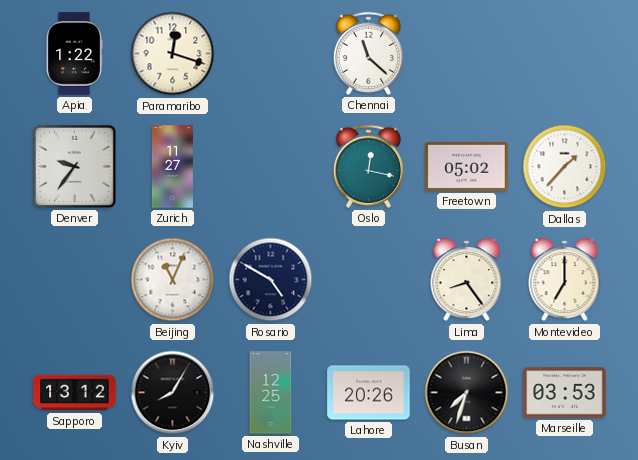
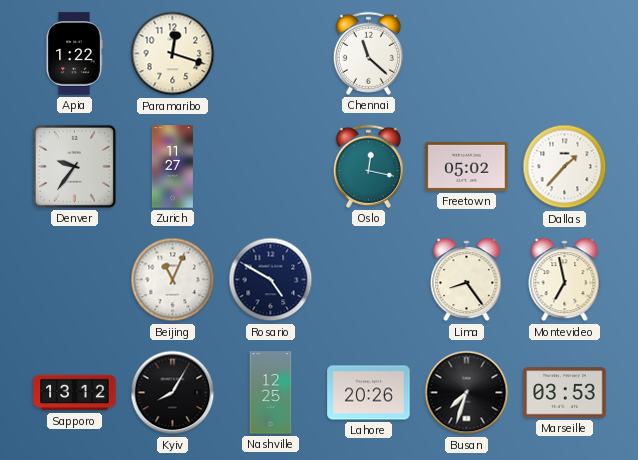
Montevideo: 7:00 -> 6:58
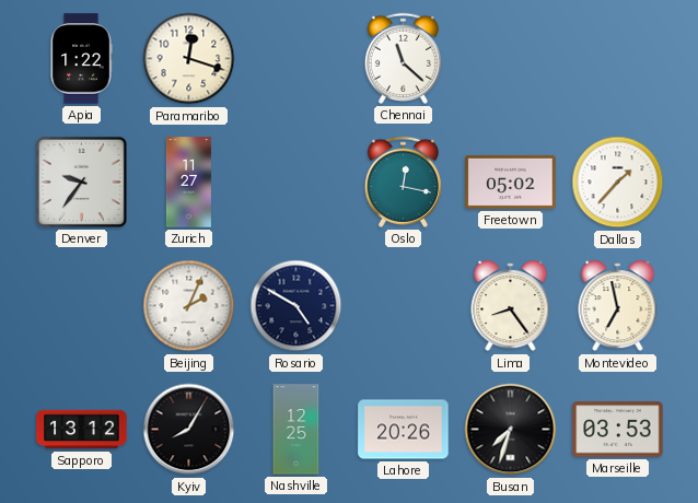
Beijing: 11:04 -> 2:04
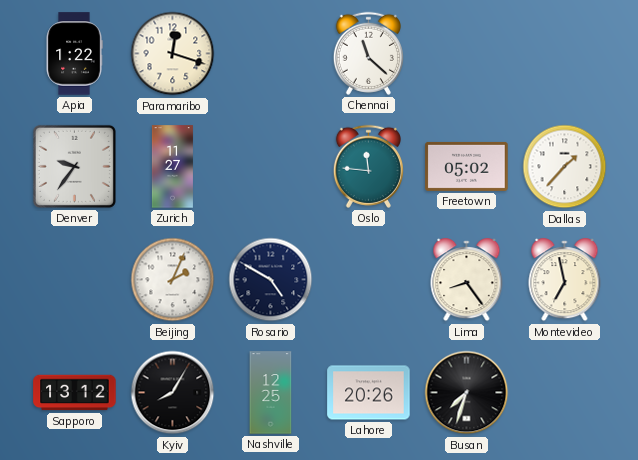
Oslo: 12:17 -> 11:46
Marseille: 03:53 -> none
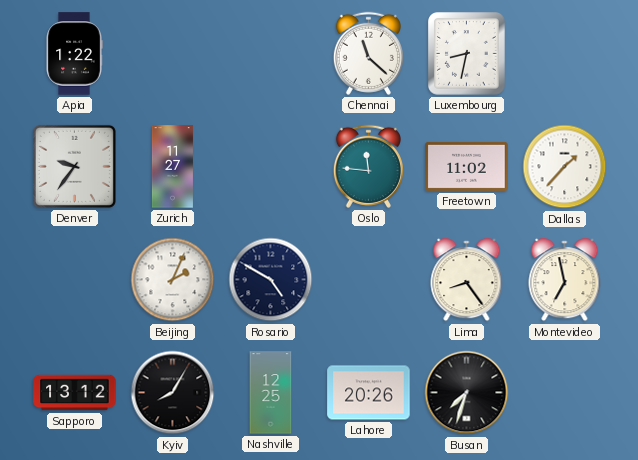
Paramaribo: 12:18 -> none
Luxembourg: none -> 8:32
Freetown: 05:02 -> 11:02
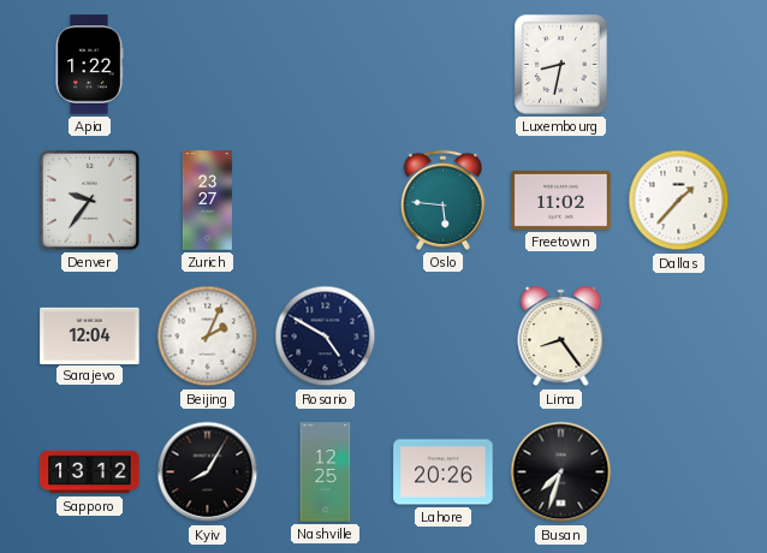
Chennai: 11:22 -> none
Zurich: 11:27 -> 23:27
Oslo: 11:46 -> 5:46
Sarajevo: none -> 12:04
Montevideo: 6:58 -> none
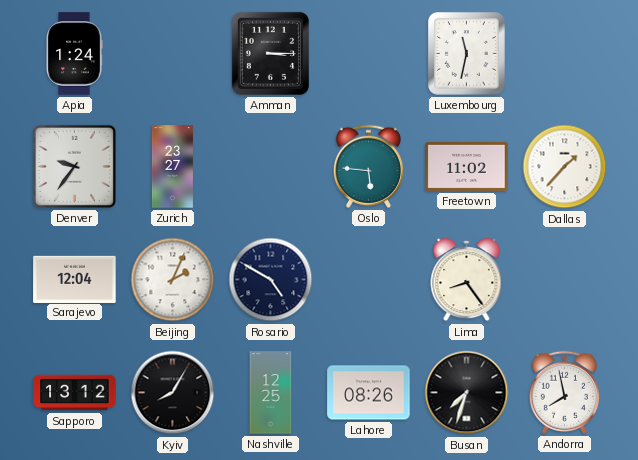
Apia: 1:22 -> 1:24
Amman: none -> 3:15
Luxembourg: 8:32 -> 11:32
Lahore: 20:26 -> 08:26
Andorra: none -> 7:58
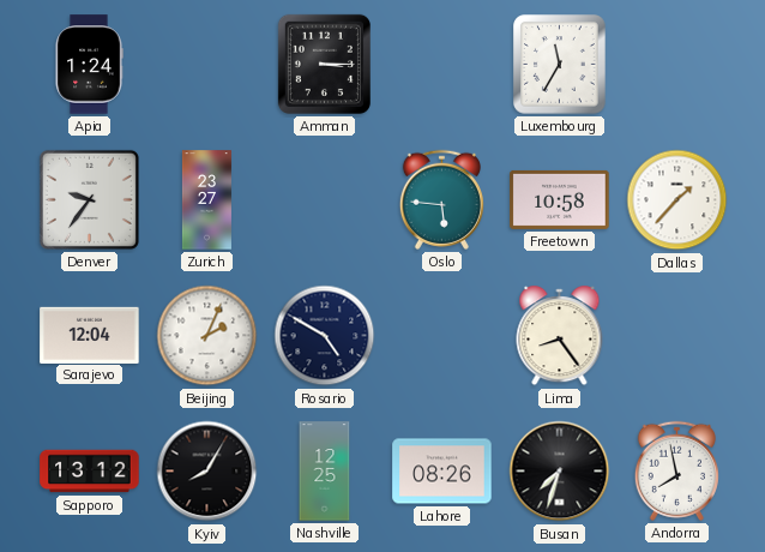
Luxembourg: 11:32 -> 11:35
Freetown: 11:02 -> 10:58
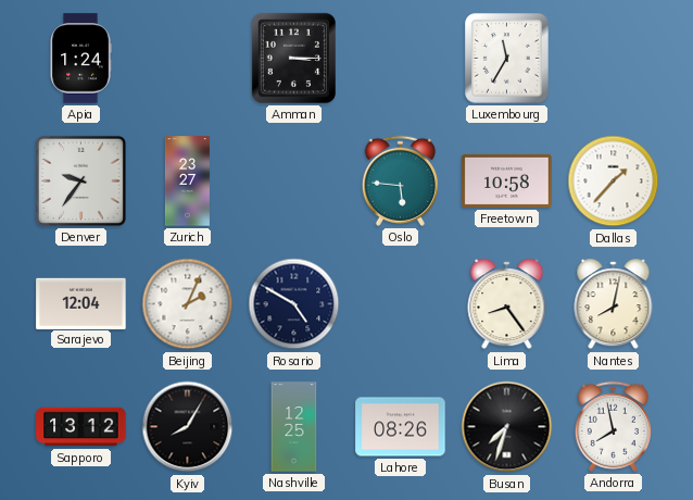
Nantes: none -> 8:02
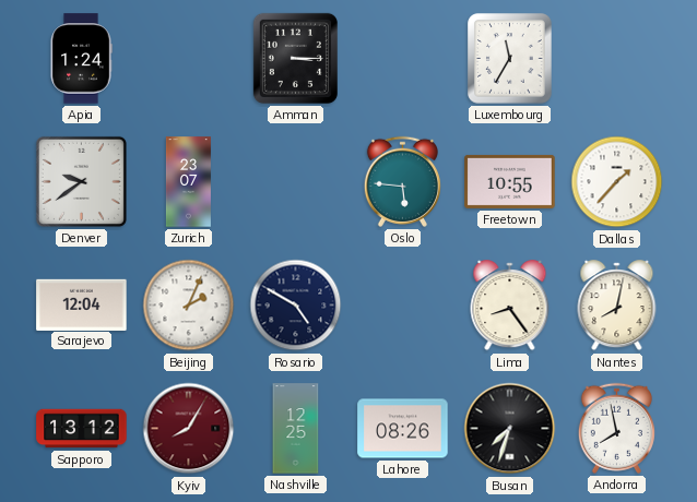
Denver: 9:36 -> 9:39
Zurich: 23:27 -> 23:07
Freetown: 10:58 -> 10:55
Kyiv dial: black -> burgundy
